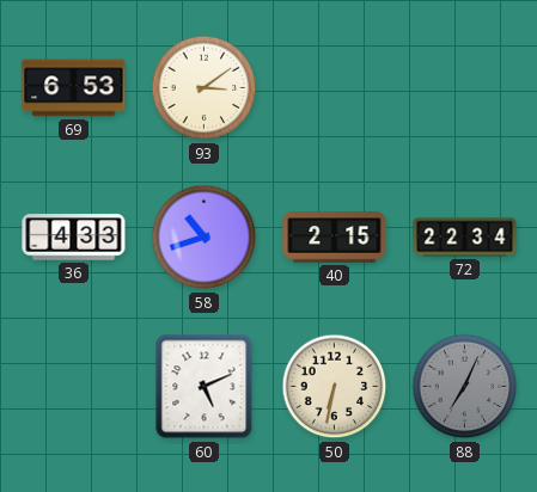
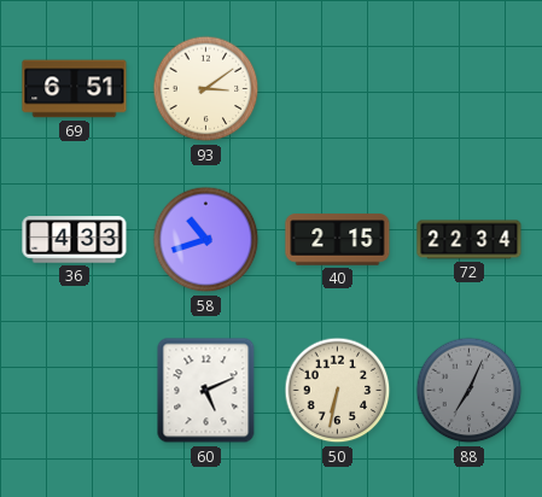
69: 6:53 -> 6:51
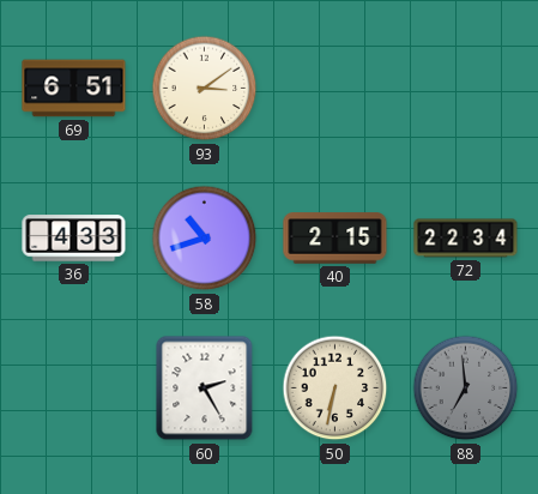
60: 5:11 -> 2:25
88: 7:04 -> 6:59
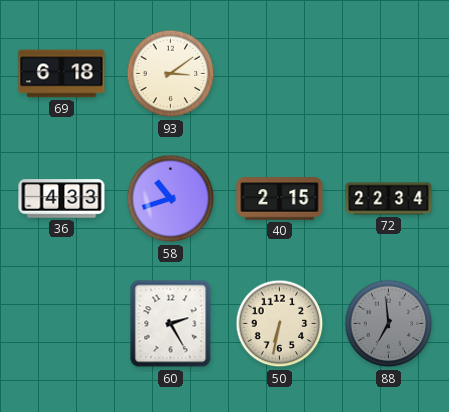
69: 6:51 -> 6:18
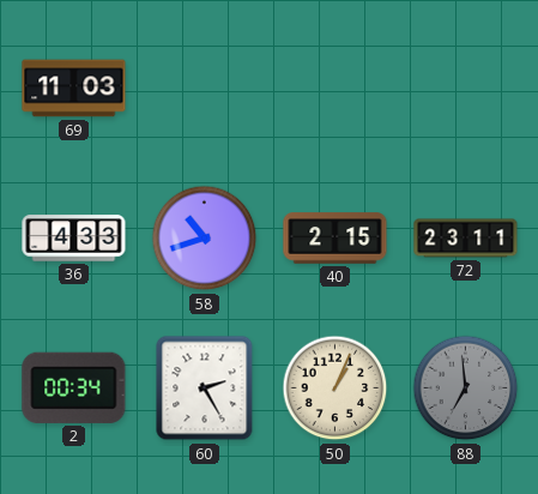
69: 6:18 -> 11:03
93: 3:09 -> none
72: 22:34 -> 23:11
2: none -> 00:34
50: 6:32 -> 1:04
